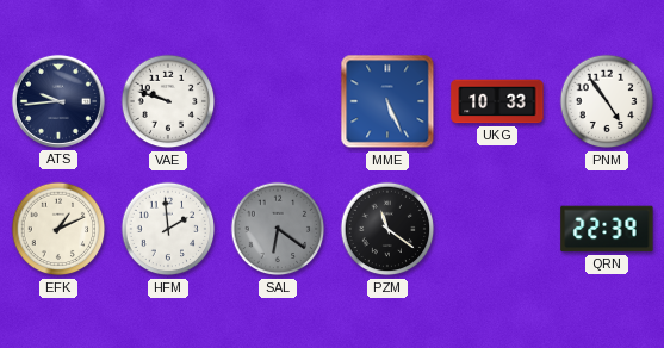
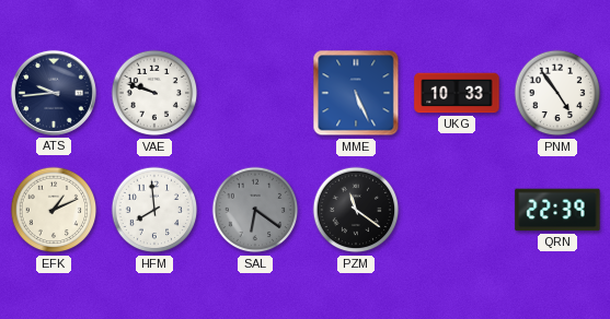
HFM: 1:59 -> 7:59
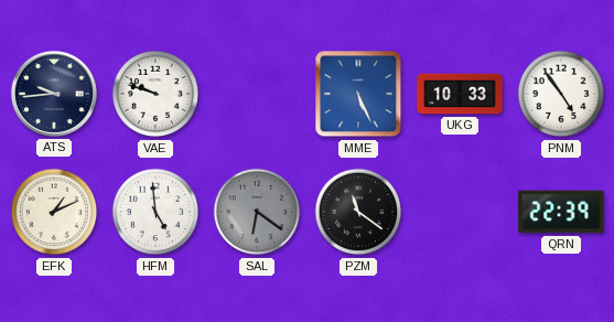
HFM: 7:59 -> 4:59
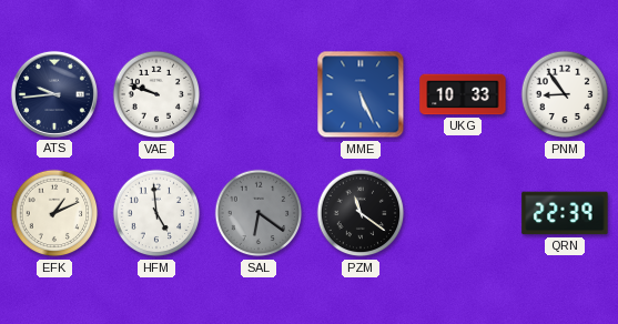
PNM: 4:54 -> 8:54
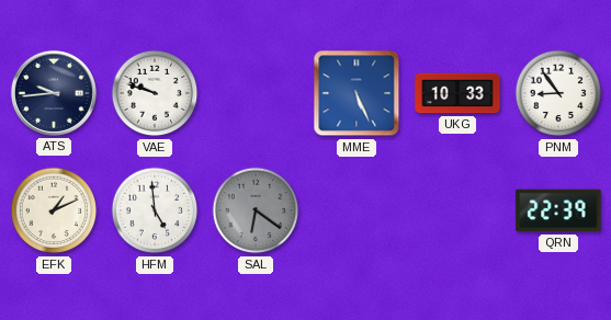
PZM: 11:21 -> none
